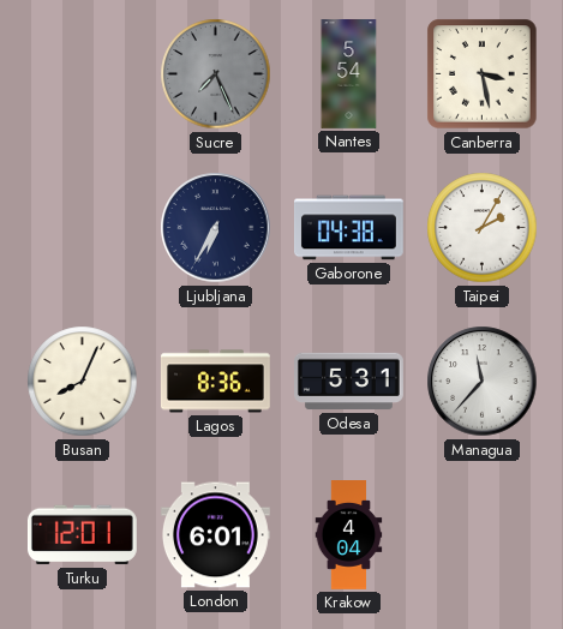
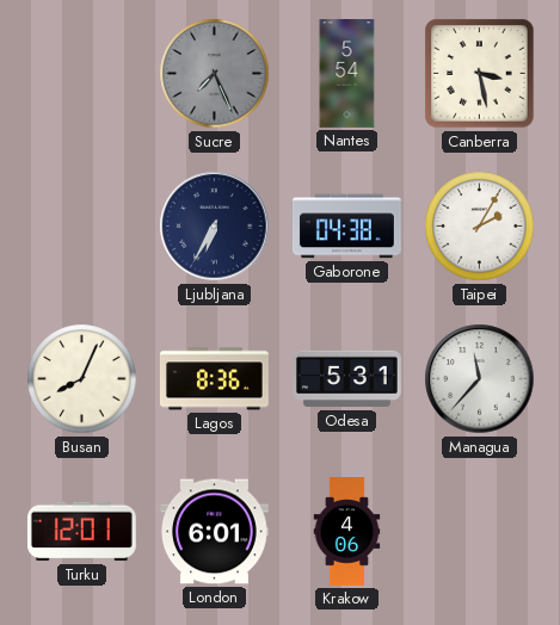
Krakow: 4:04 -> 4:06
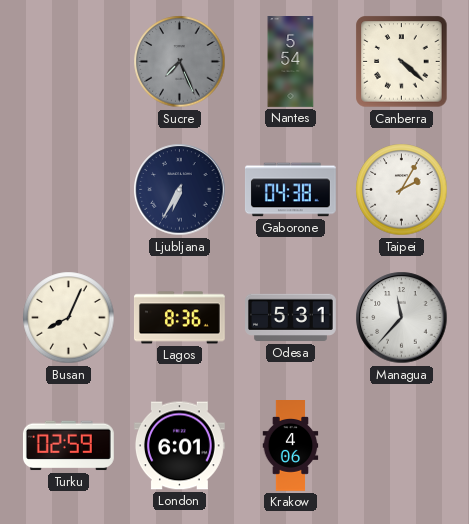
Canberra: 3:28 -> 4:22
Turku: 12:01 -> 02:59
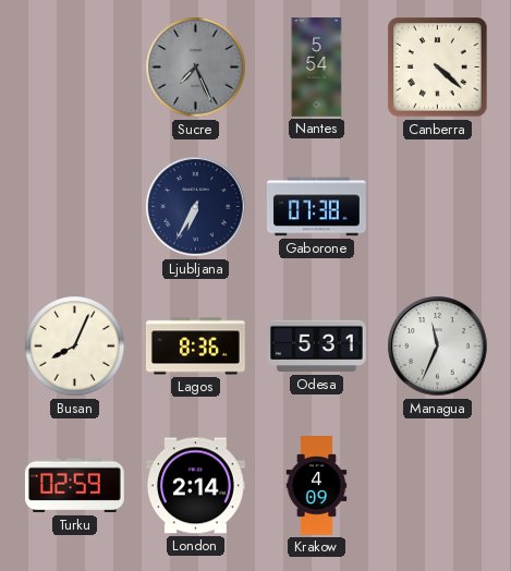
Gaborone: 04:38 -> 07:38
Taipei: 2:05 -> none
Managua: 11:37 -> 11:34
London: 6:01 -> 2:14
Krakow: 4:06 -> 4:09
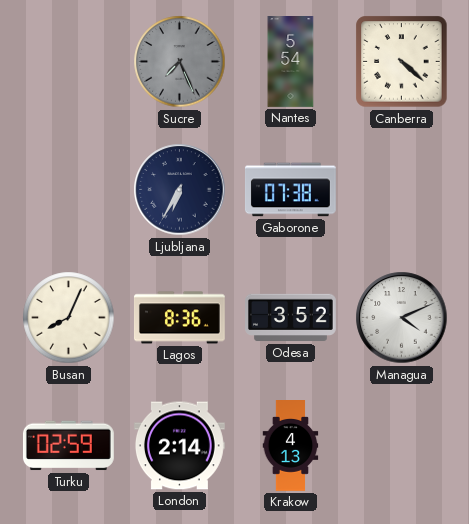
Odesa: 5:31 -> 3:52
Managua: 11:34 -> 4:11
Krakow: 4:09 -> 4:13
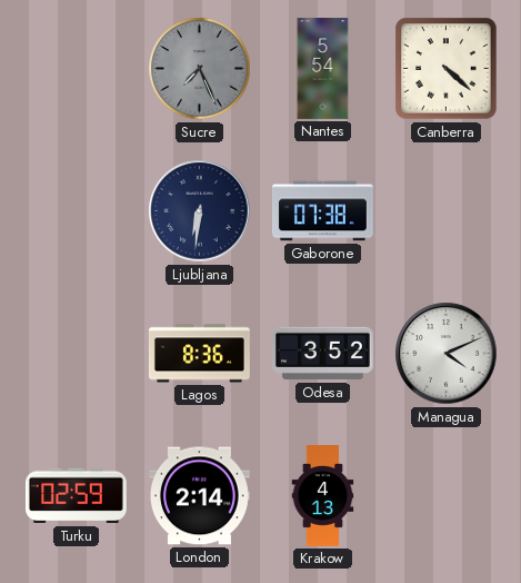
Ljubljana: 6:35 -> 6:31
Busan: 8:04 -> none
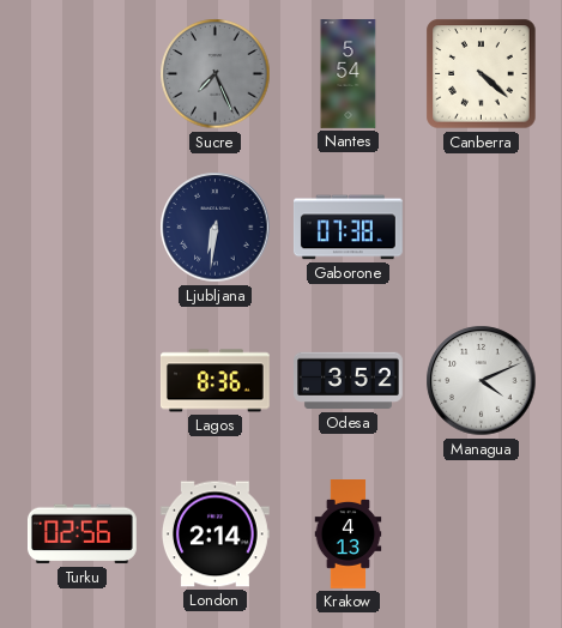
Turku: 02:59 -> 02:56
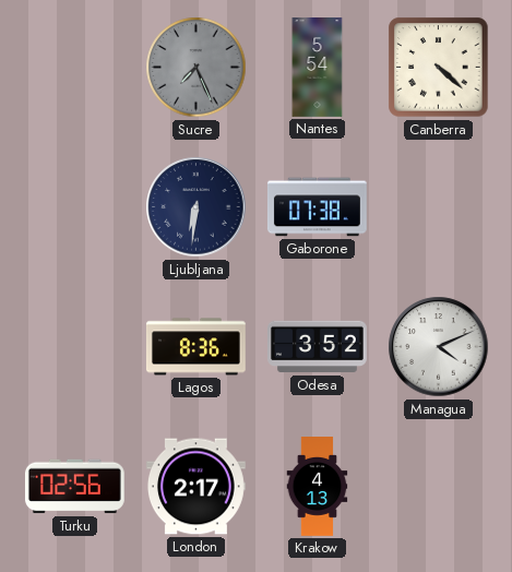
London: 2:14 -> 2:17
